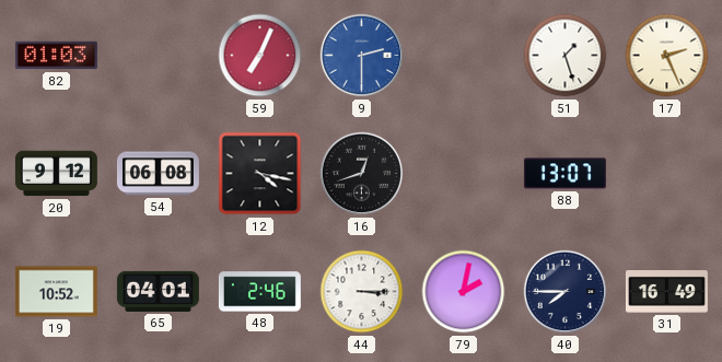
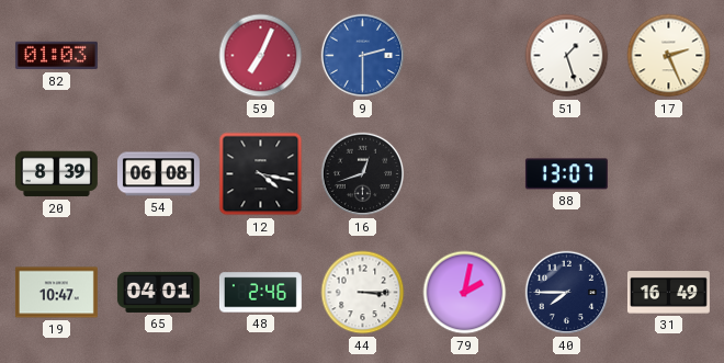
20: 9:12 -> 8:39
19: 10:52 -> 10:47
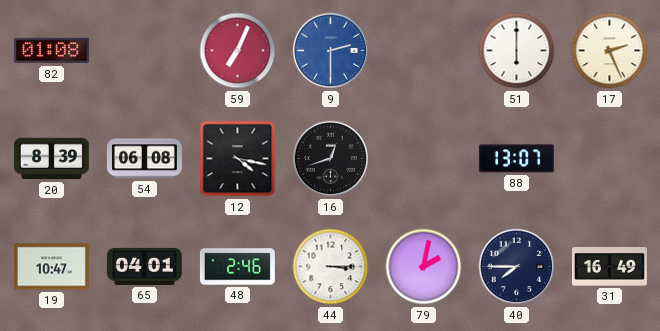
82: 01:03 -> 01:08
51: 1:27 -> 6:00
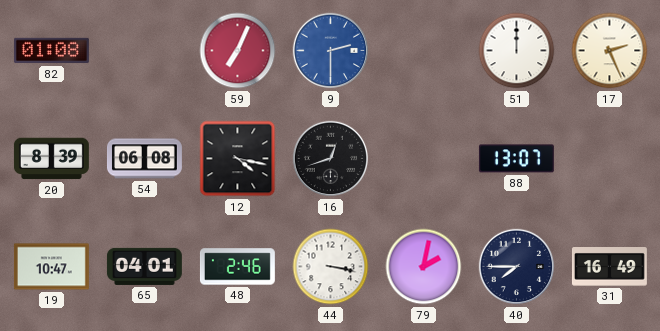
51: 6:00 -> 12:00
44: 3:15 -> 3:17
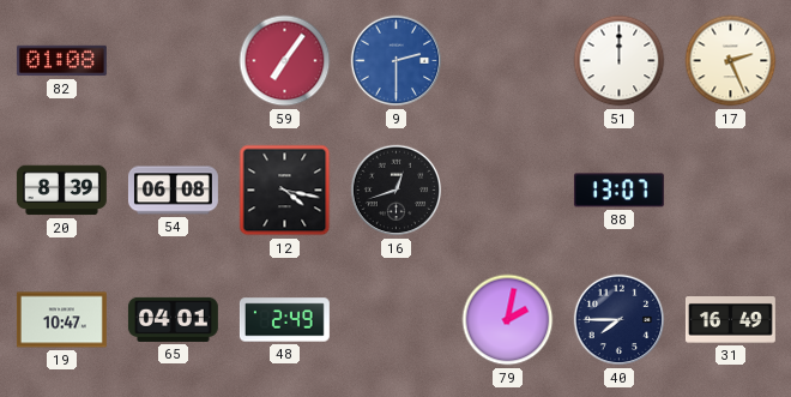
59: 7:04 -> 7:06
48: 2:46 -> 2:49
44: 3:17 -> none
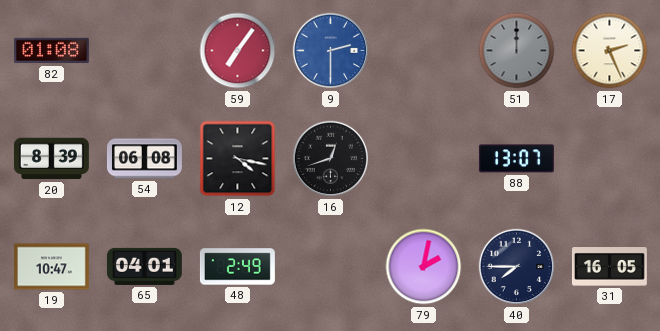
51 dial: white -> grey
31: 16:49 -> 16:05
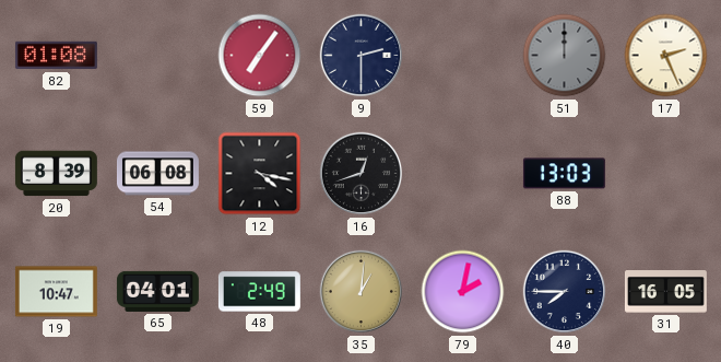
9 dial: blue -> navy
88: 13:07 -> 13:03
35: none -> 1:01
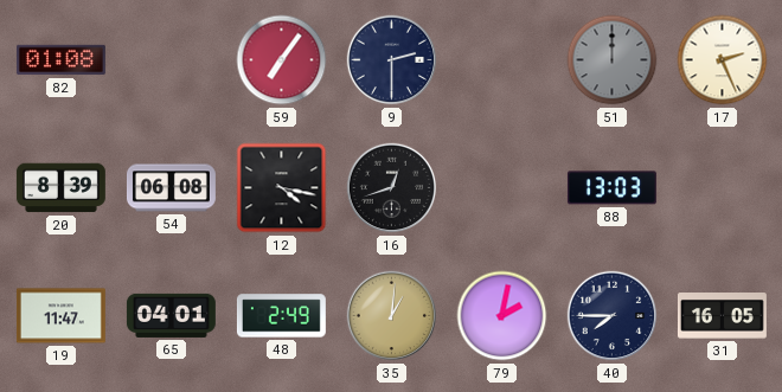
19: 10:47 -> 11:47
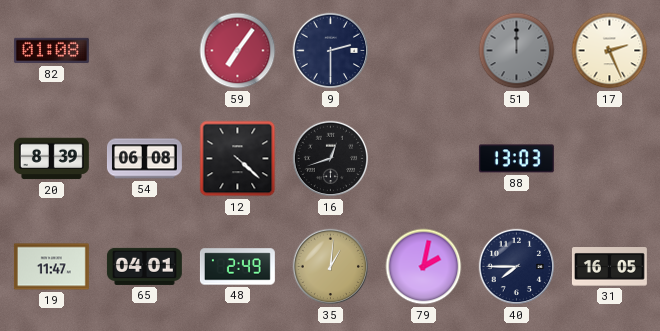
12: 4:17 -> 4:22
